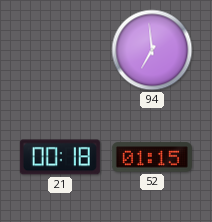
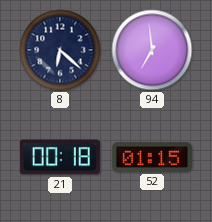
8: none -> 6:22
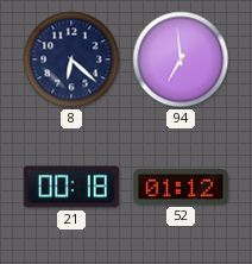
52: 01:15 -> 01:12
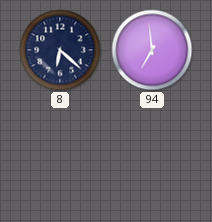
21: 00:18 -> none
52: 01:12 -> none
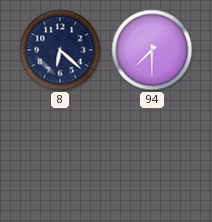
94: 6:59 -> 7:30
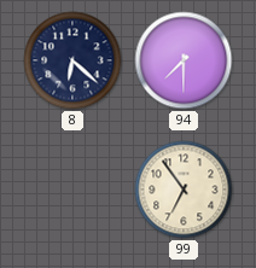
99: none -> 6:54
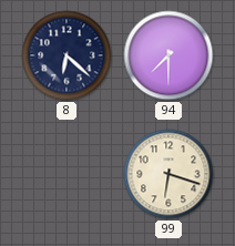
99: 6:54 -> 6:18
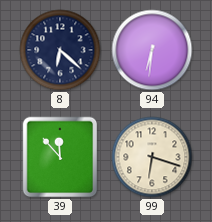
94: 7:30 -> 6:31
39: none -> 11:53
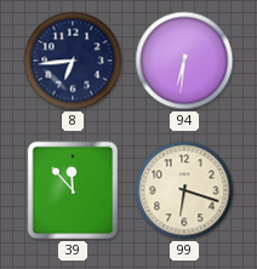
8: 6:22 -> 6:44
